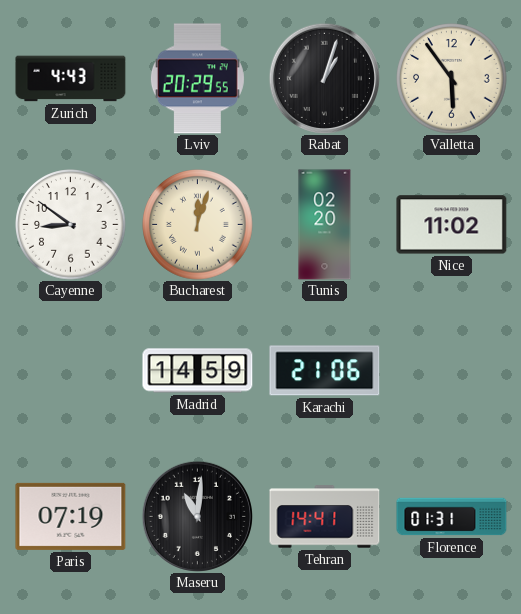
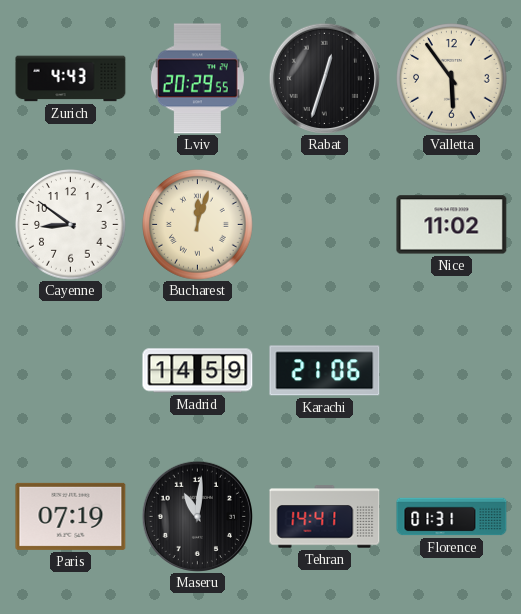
Rabat: 1:03 -> 12:33
Tunis: 02:20 -> none
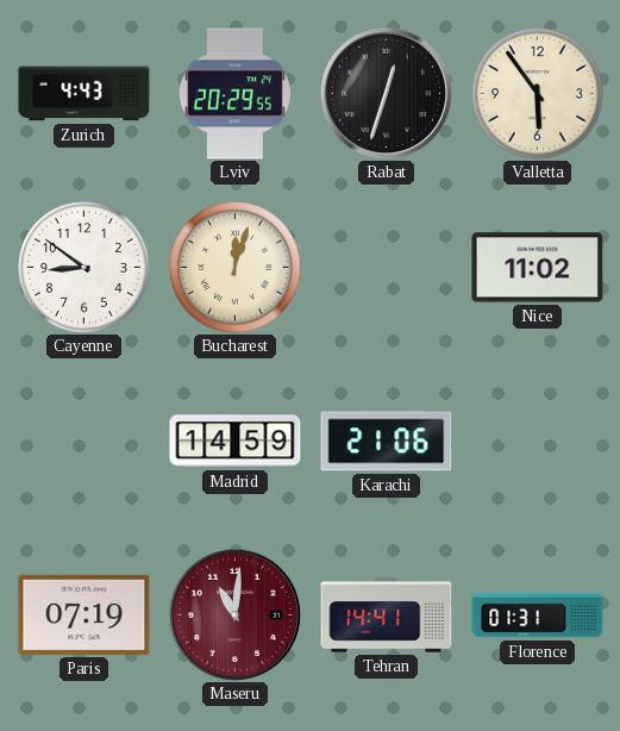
Maseru dial: black -> burgundy
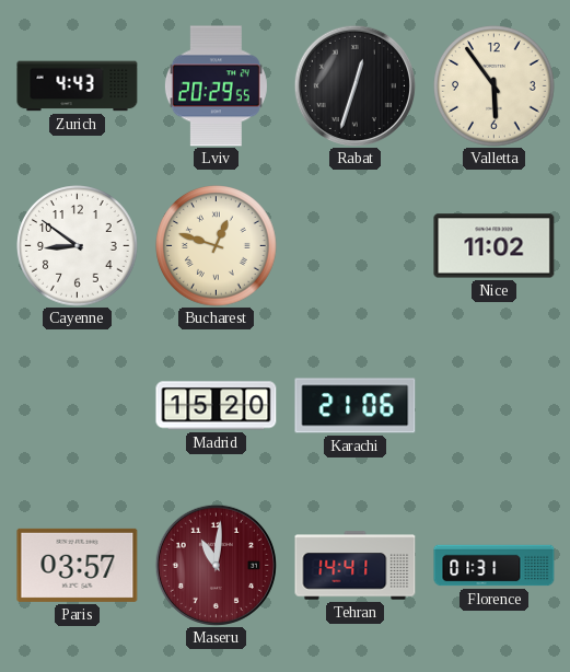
Bucharest: 12:03 -> 12:48
Madrid: 14:59 -> 15:20
Paris: 07:19 -> 03:57
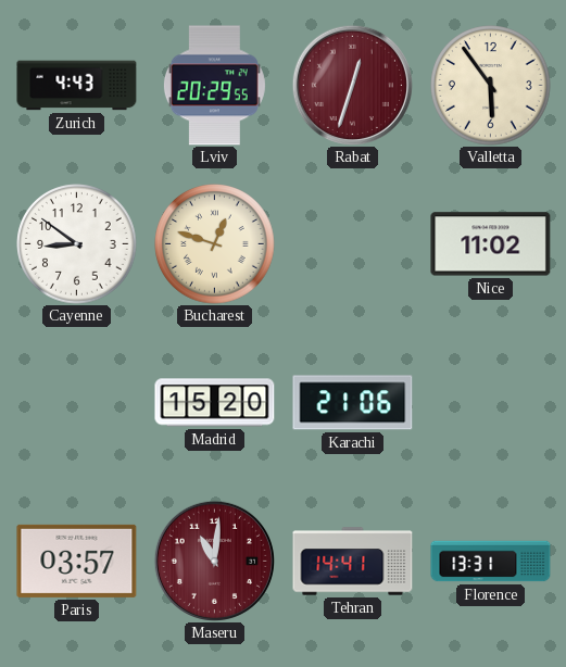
Rabat dial: black -> burgundy
Florence: 01:31 -> 13:31
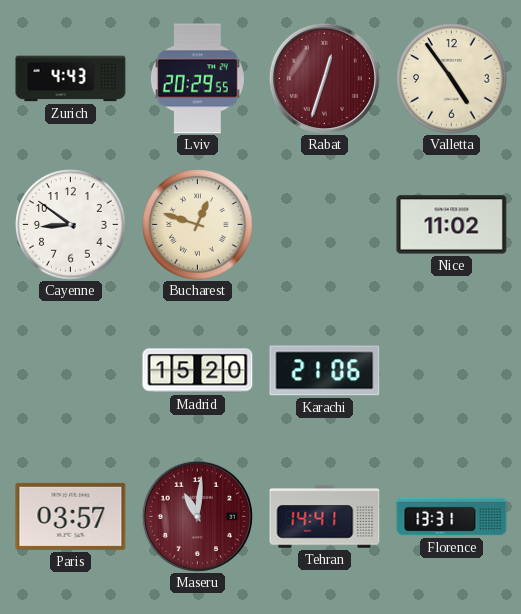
Valletta: 5:54 -> 4:54
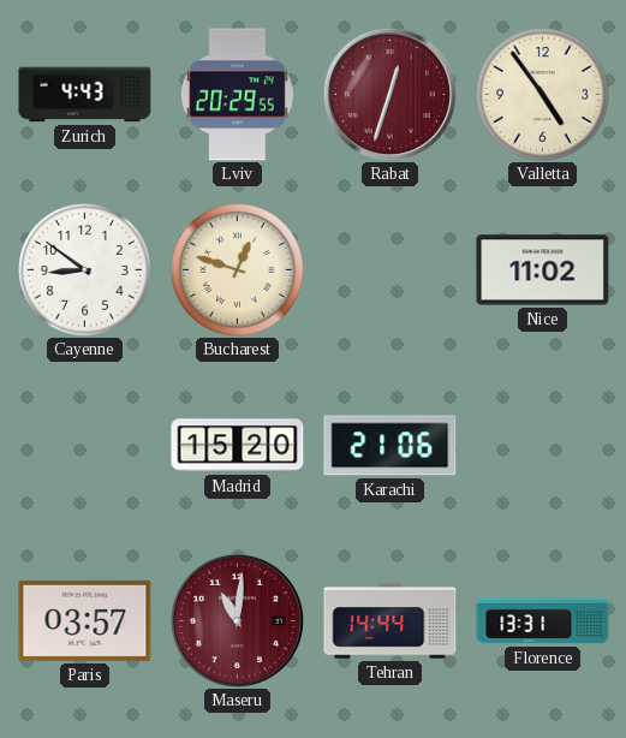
Tehran: 14:41 -> 14:44
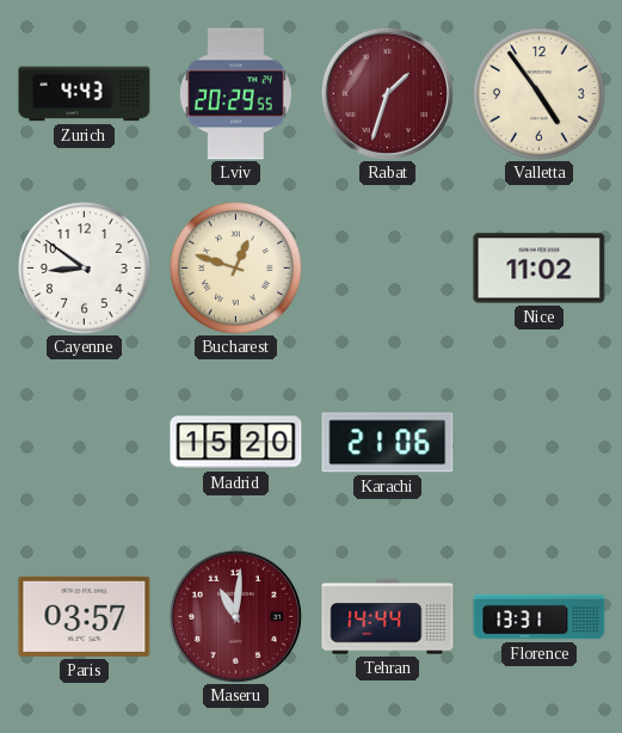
Rabat: 12:33 -> 1:33
